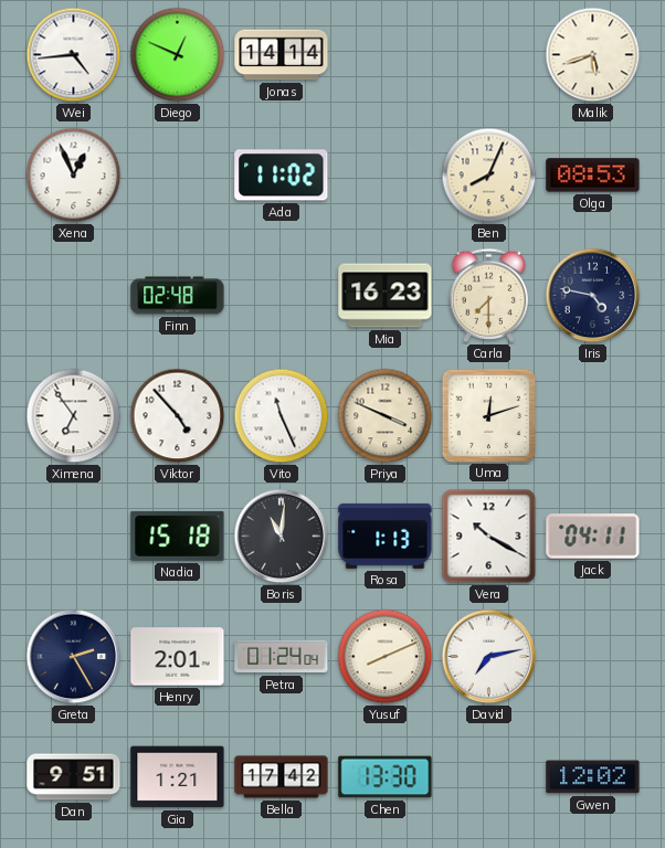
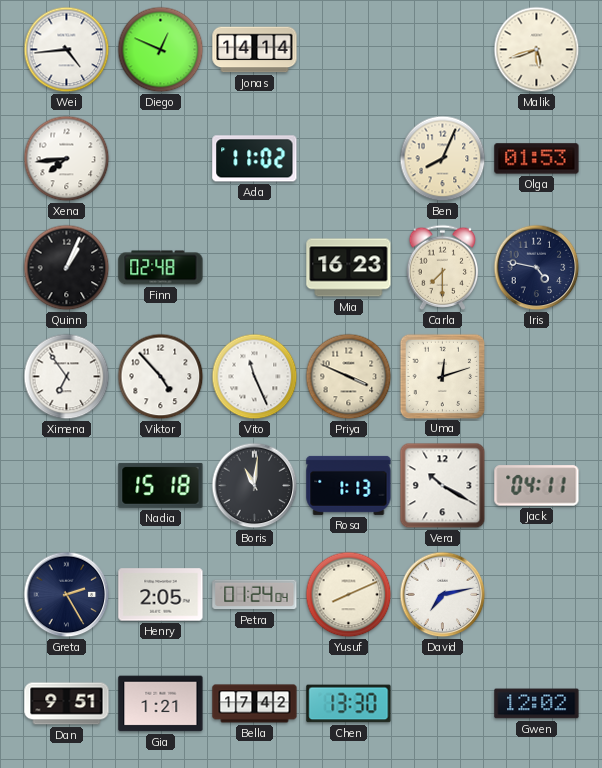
Xena: 12:56 -> 7:44
Olga: 08:53 -> 01:53
Quinn: none -> 1:04
Henry: 2:01 -> 2:05
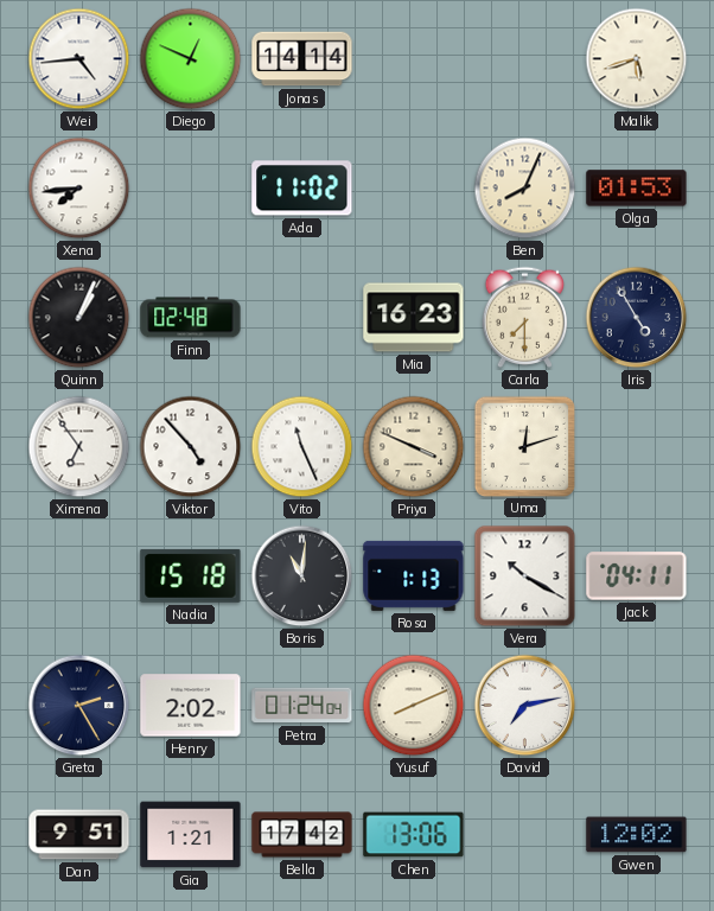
Iris: 4:47 -> 4:55
Henry: 2:05 -> 2:02
Chen: 13:30 -> 13:06
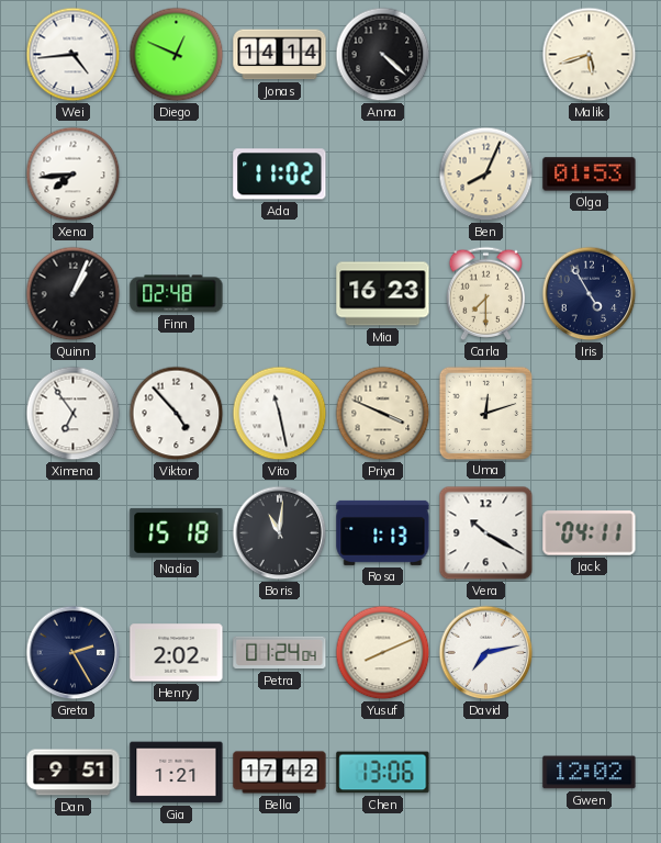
Anna: none -> 4:22
Vito: 11:26 -> 11:28
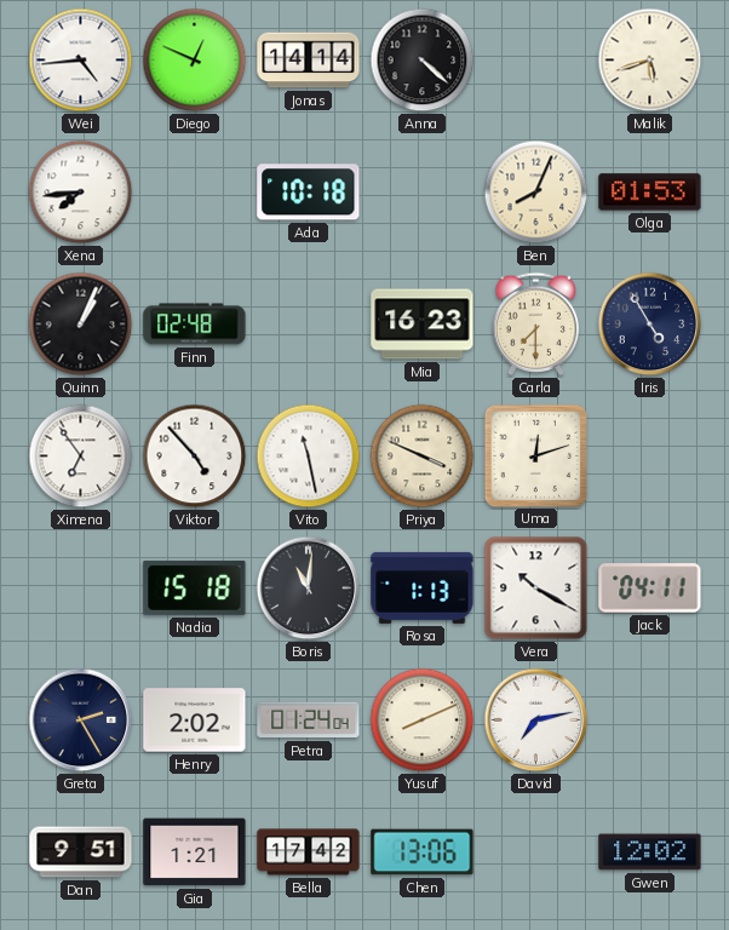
Ada: 11:02 -> 10:18
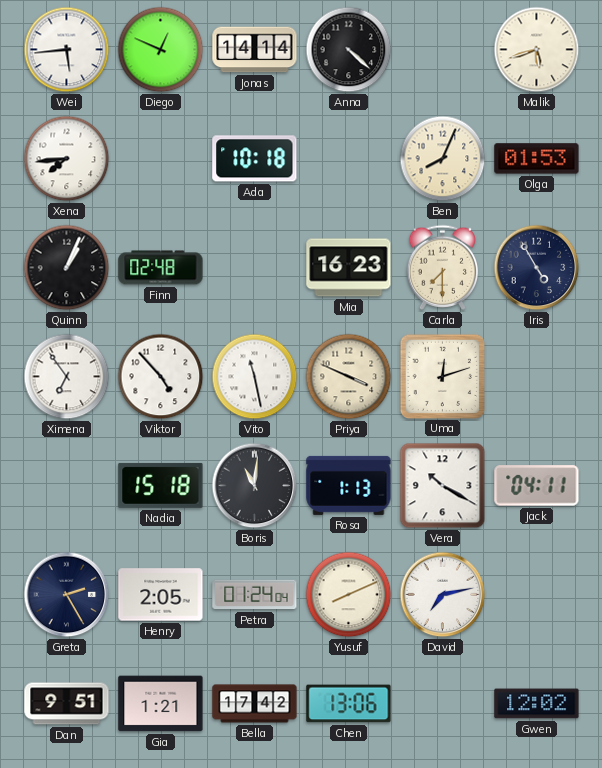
Wei: 4:44 -> 5:44
Henry: 2:02 -> 2:05
